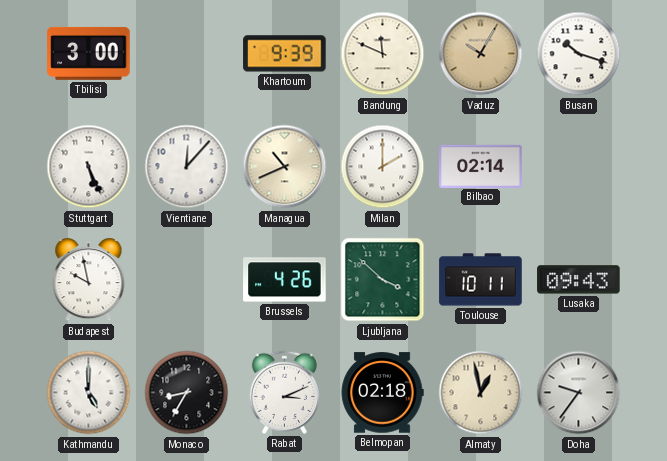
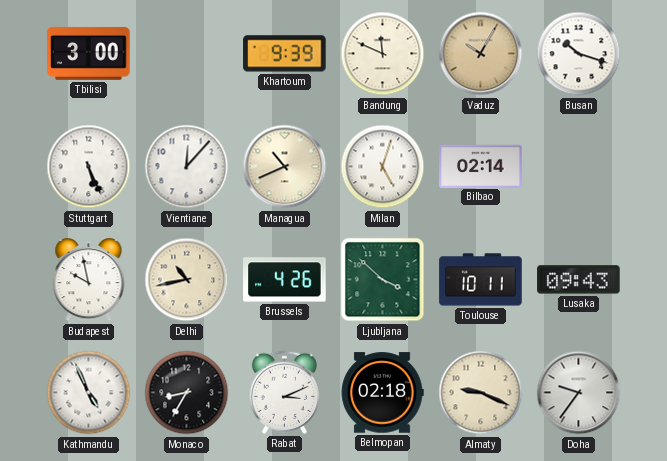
Milan: 2:00 -> 5:03
Delhi: none -> 10:43
Kathmandu: 5:00 -> 4:56
Almaty: 12:58 -> 9:19
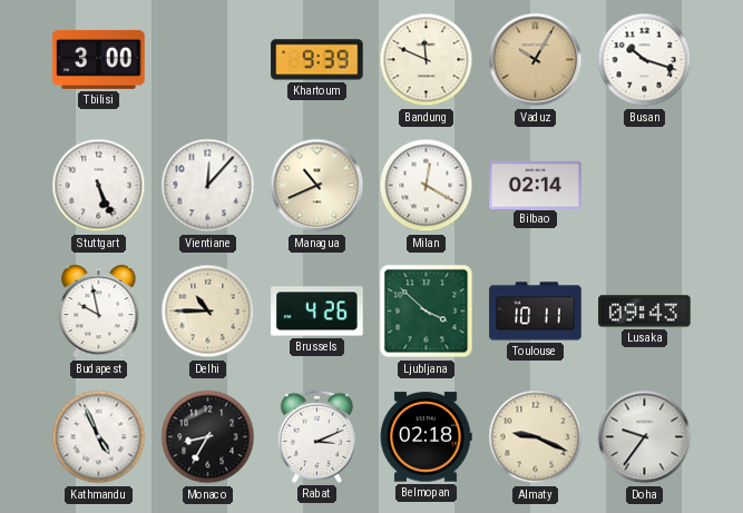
Milan: 5:03 -> 12:20
Delhi: 10:43 -> 10:45
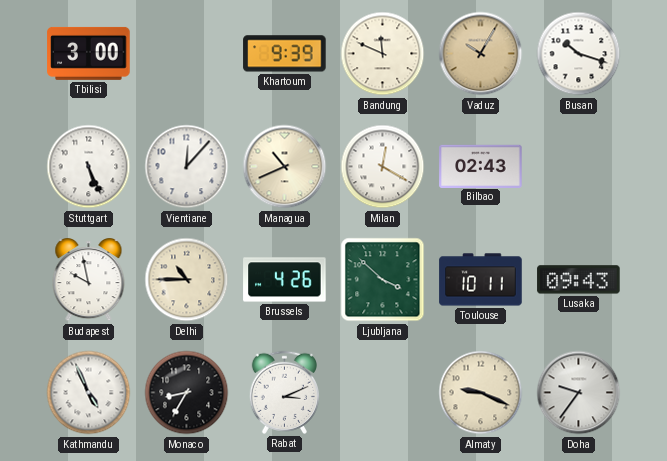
Bilbao: 02:14 -> 02:43
Belmopan: 02:18 -> none
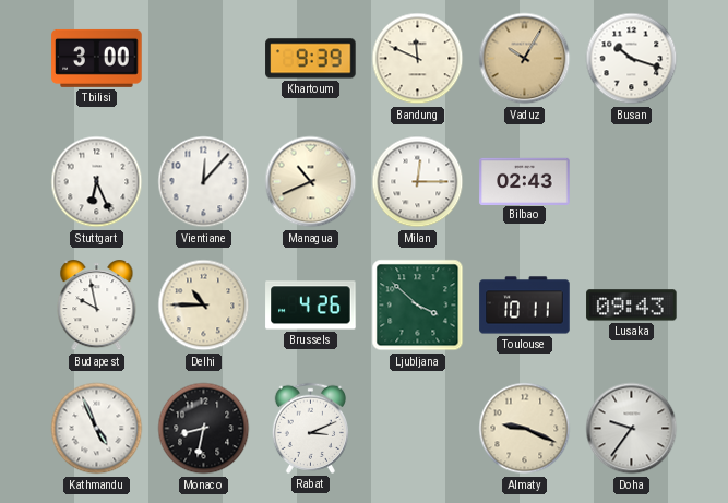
Stuttgart: 5:26 -> 6:26
Milan: 12:20 -> 12:15
Monaco: 8:35 -> 8:32
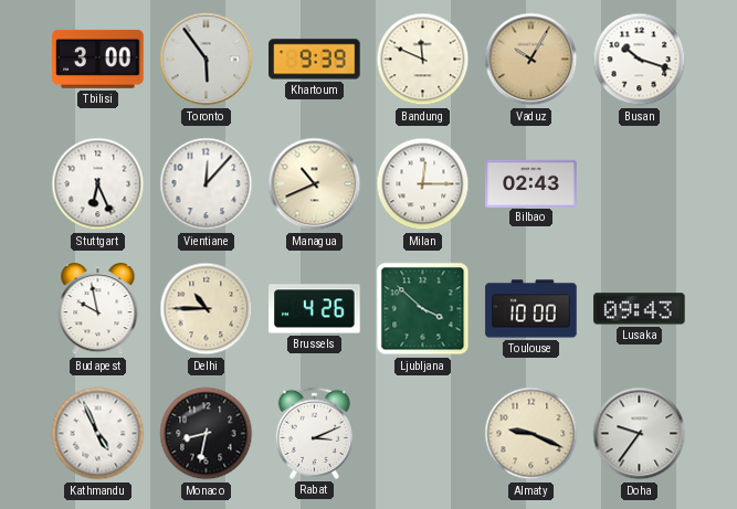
Toronto: none -> 5:54
Toulouse: 10:11 -> 10:00
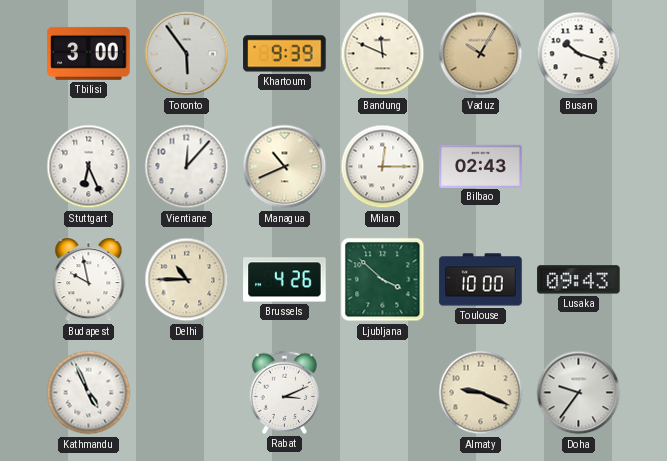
Monaco: 8:32 -> none
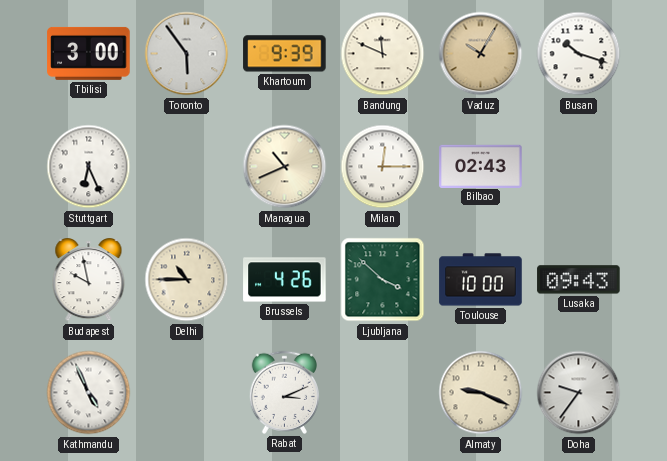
Vientiane: 12:07 -> none
